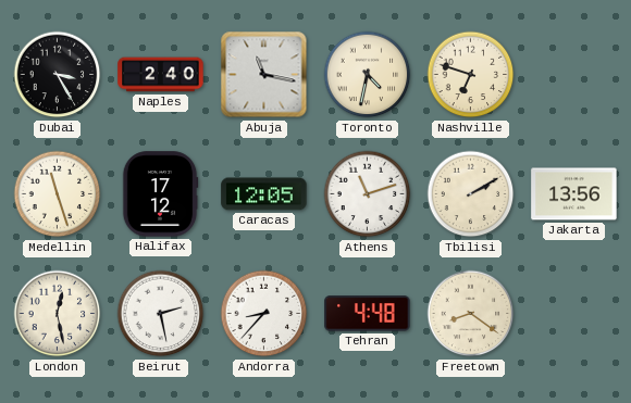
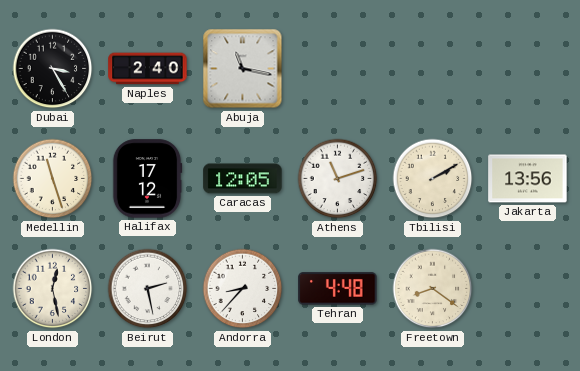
Toronto: 4:32 -> none
Nashville: 6:48 -> none
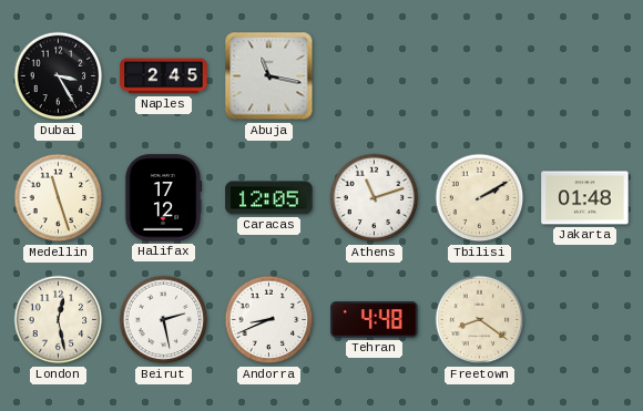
Naples: 2:40 -> 2:45
Jakarta: 13:56 -> 01:48
Andorra: 8:37 -> 8:41
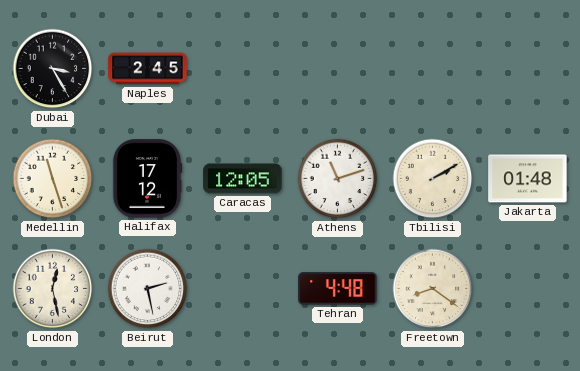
Abuja: 11:17 -> none
Andorra: 8:41 -> none
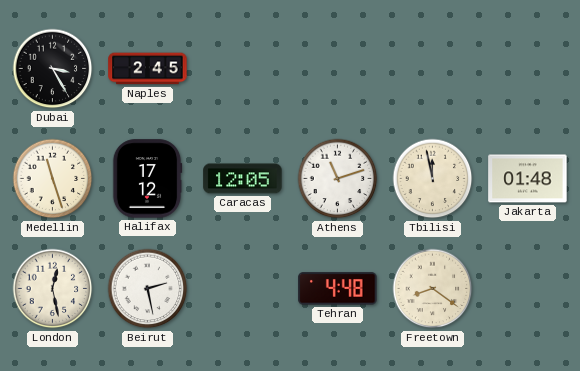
Tbilisi: 2:10 -> 11:58
